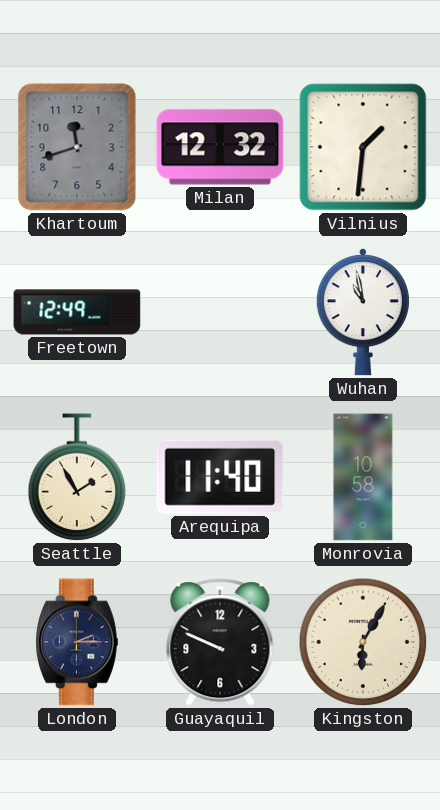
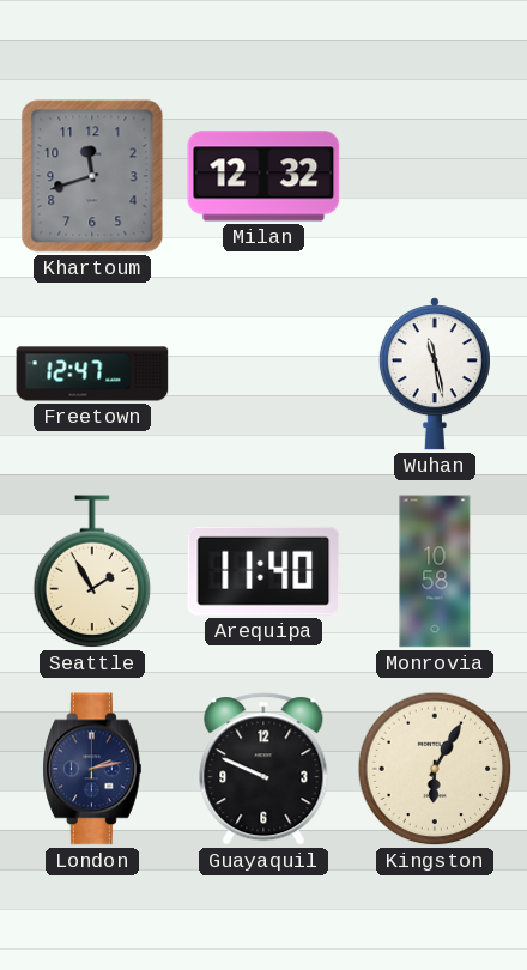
Vilnius: 1:31 -> none
Freetown: 12:49 -> 12:47
Wuhan: 10:58 -> 11:28
London: 2:15 -> 2:13
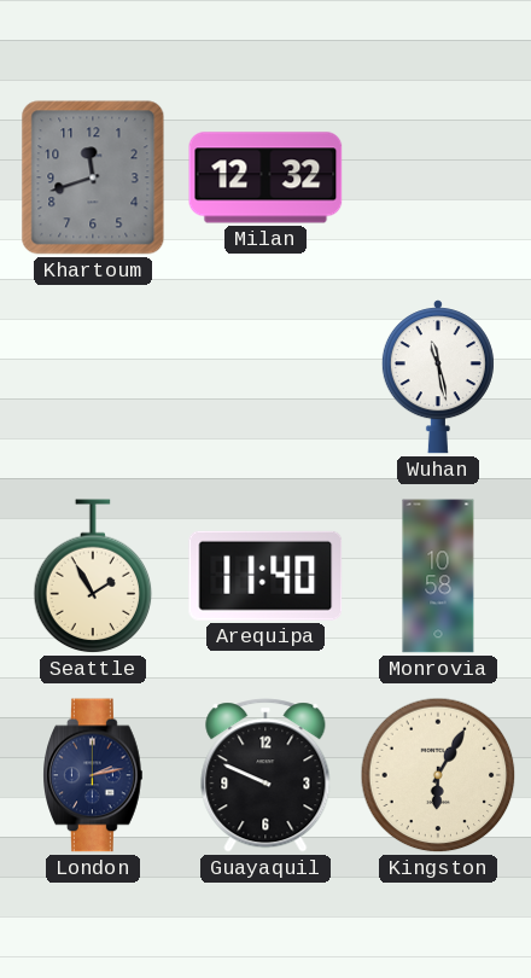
Freetown: 12:47 -> none
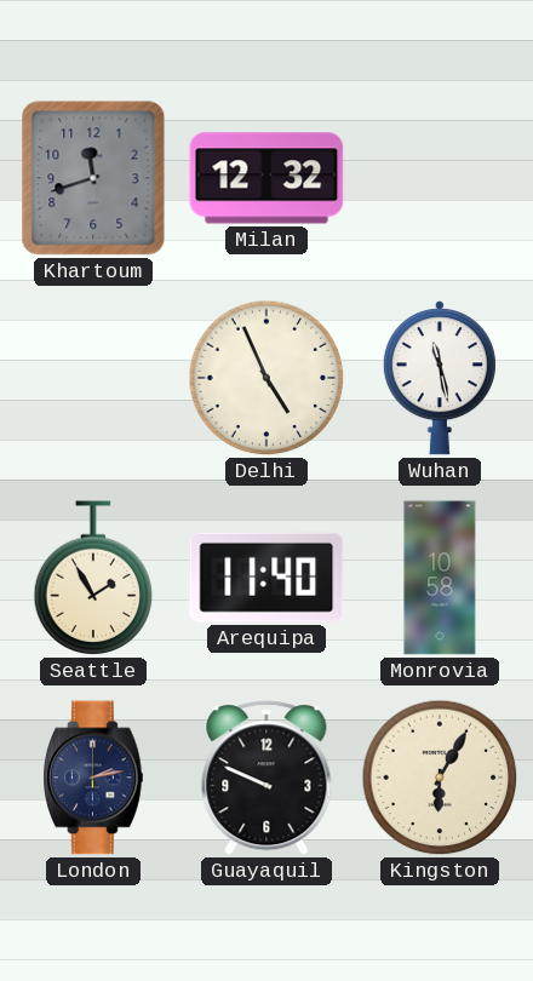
Delhi: none -> 4:56
